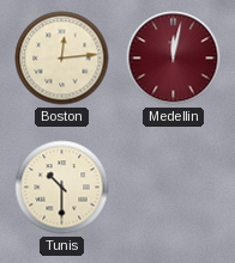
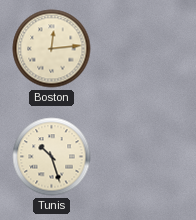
Medellin: 12:02 -> none
Tunis: 10:30 -> 10:27
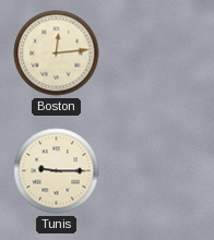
Tunis: 10:27 -> 9:15
